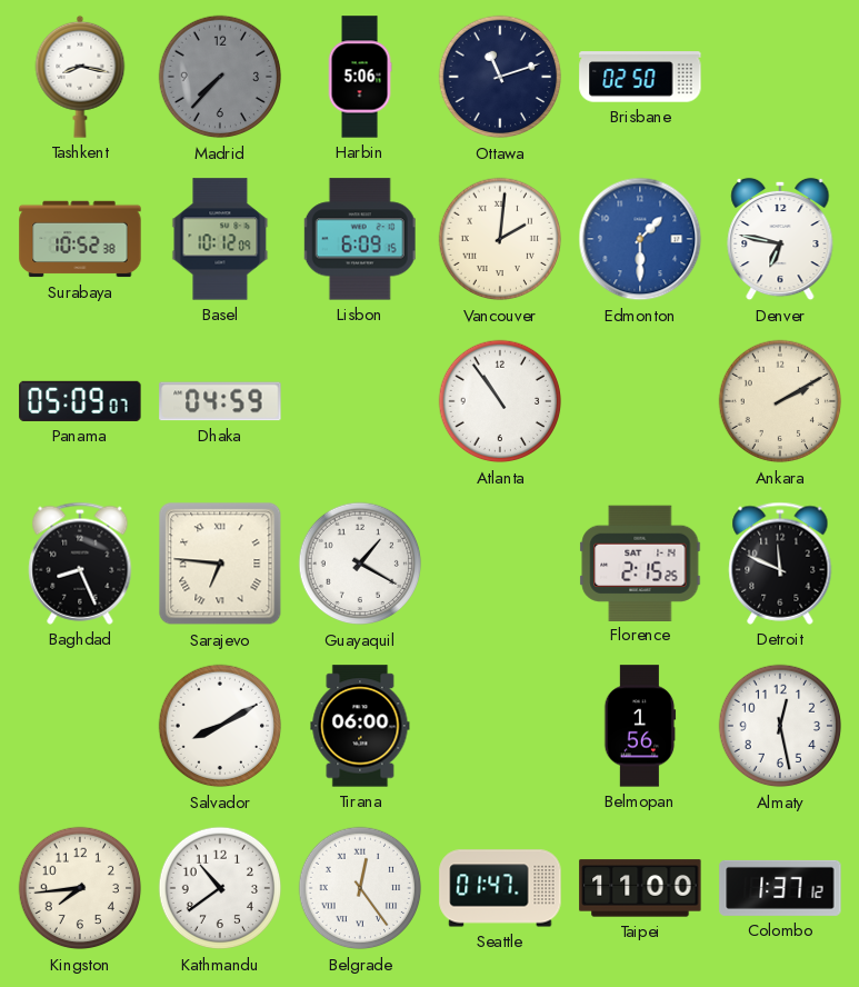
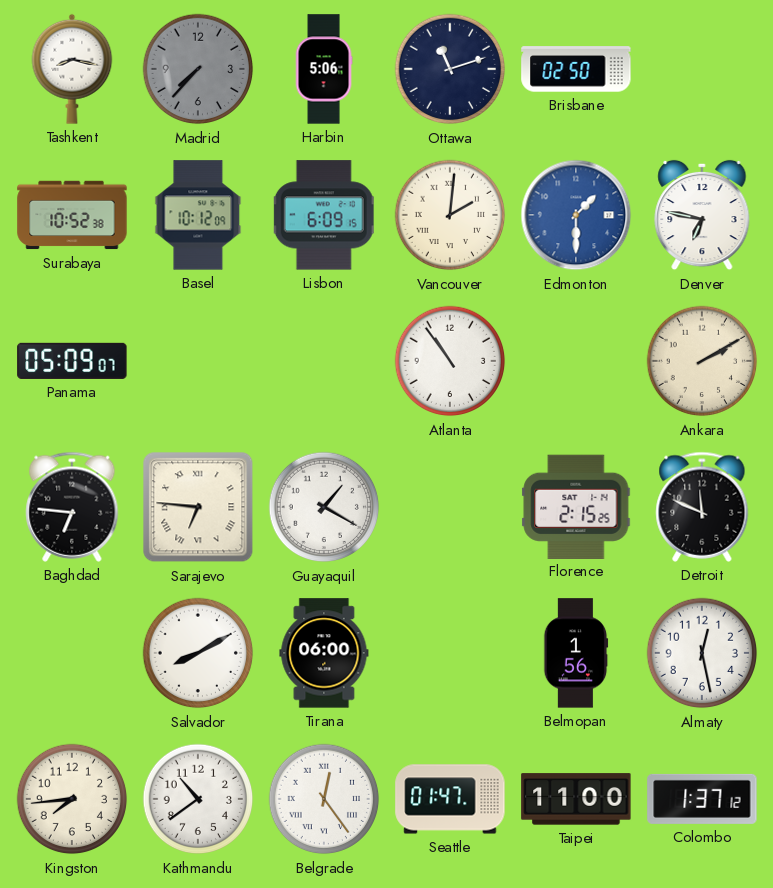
Dhaka: 04:59 -> none
Baghdad: 8:26 -> 6:46
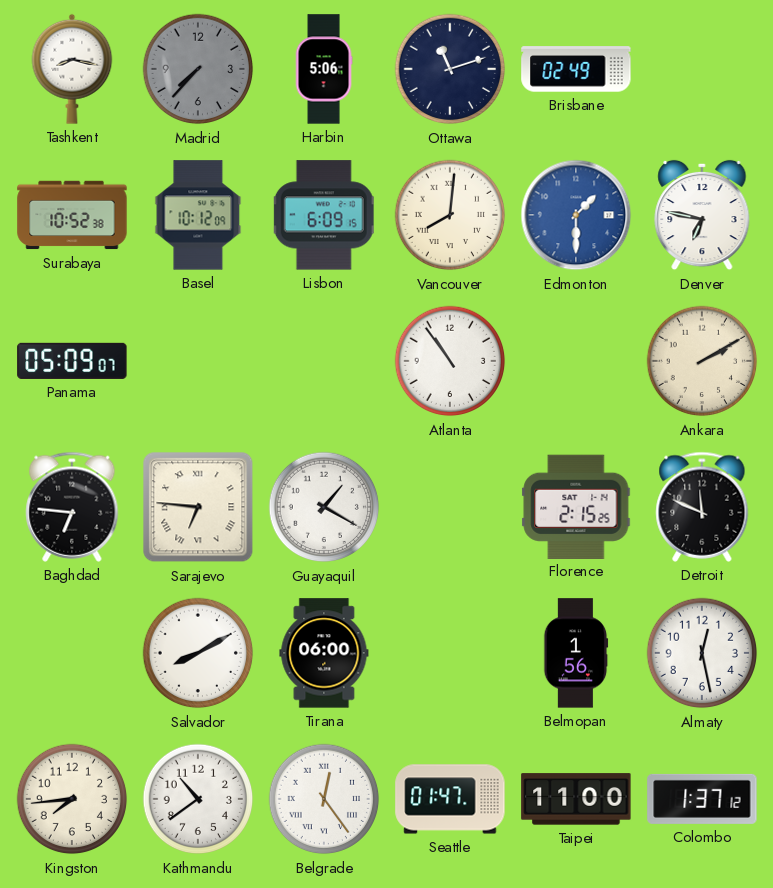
Brisbane: 02:50 -> 02:49
Vancouver: 2:01 -> 8:01
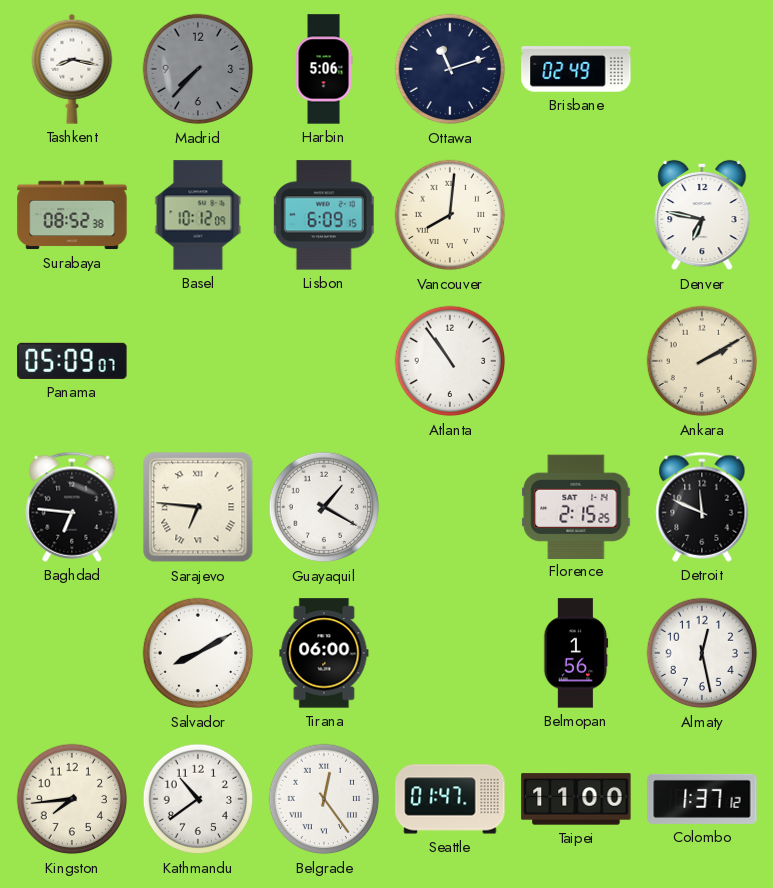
Surabaya: 10:52 -> 08:52
Edmonton: 1:30 -> none
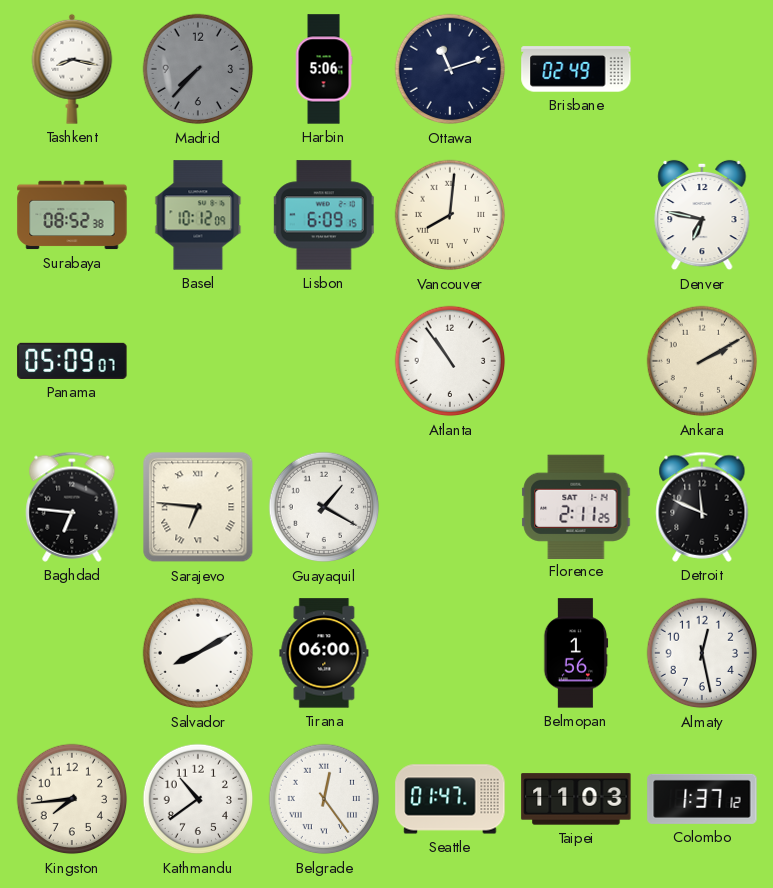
Florence: 2:15 -> 2:11
Taipei: 11:00 -> 11:03
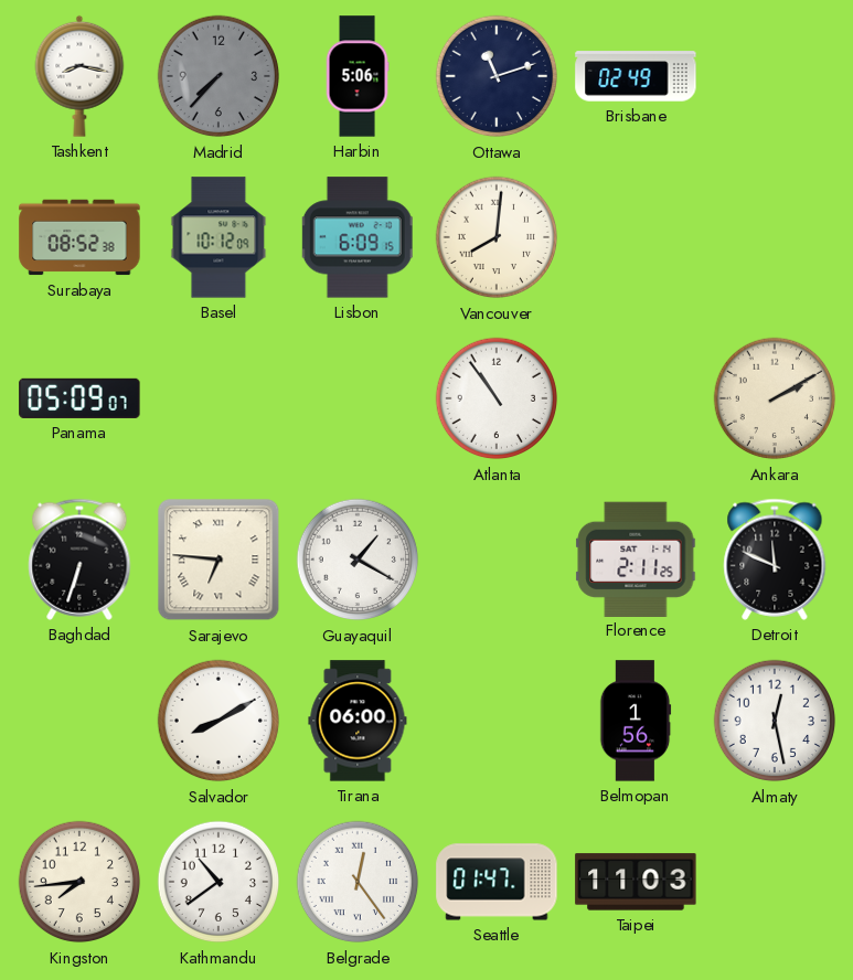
Denver: 6:47 -> none
Baghdad: 6:46 -> 6:33
Colombo: 1:37 -> none
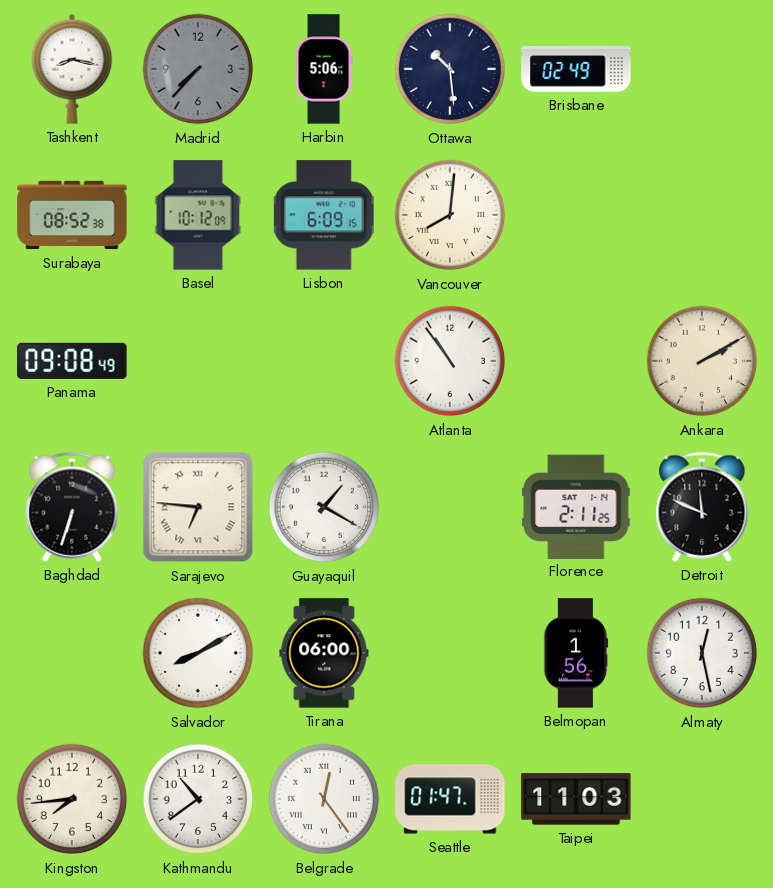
Ottawa: 11:12 -> 10:29
Panama: 05:09 -> 09:08
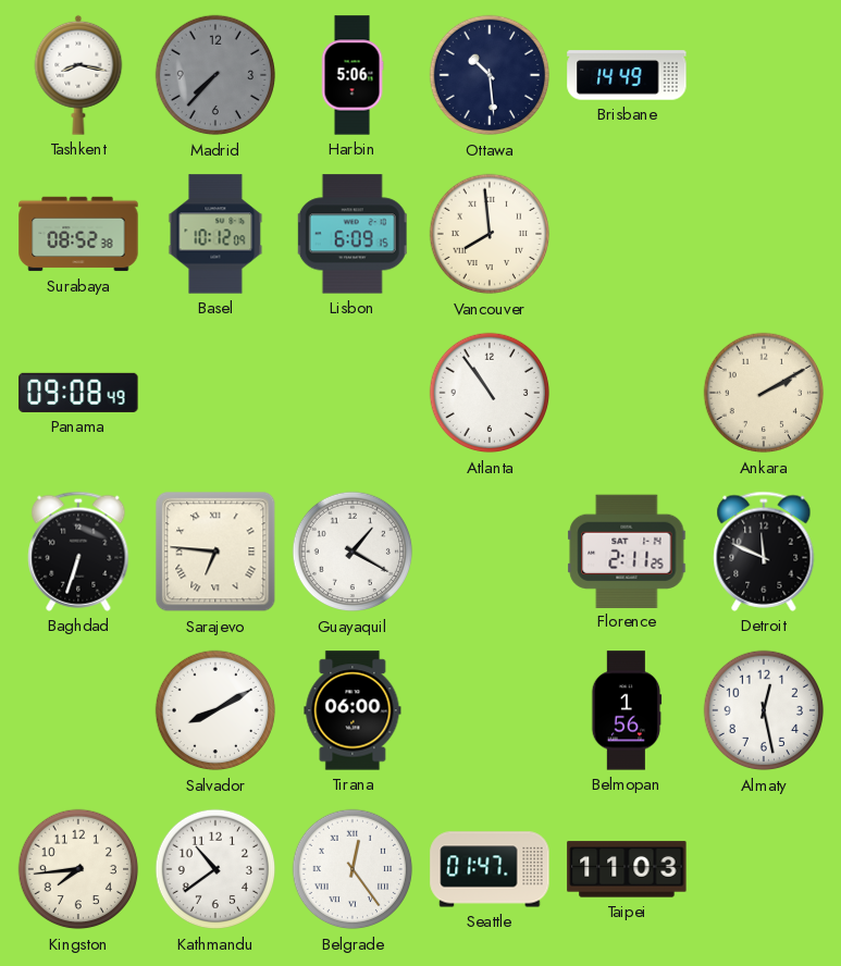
Brisbane: 02:49 -> 14:49
Vancouver: 8:01 -> 7:59
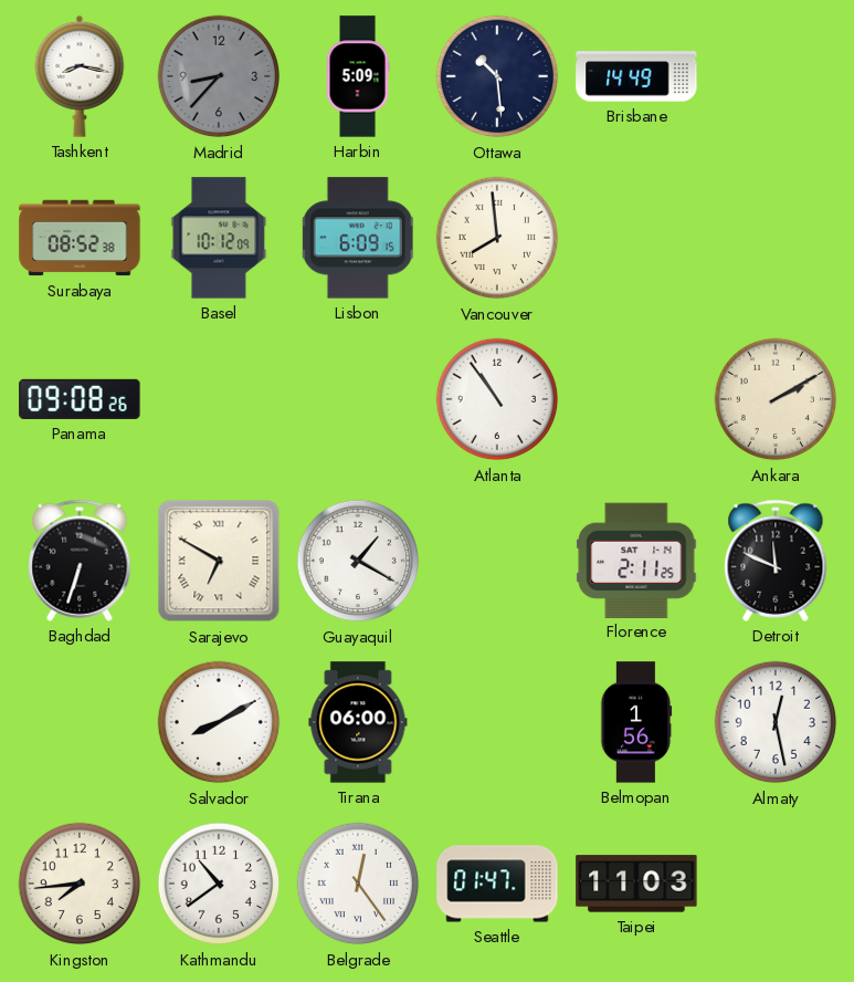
Madrid: 7:37 -> 8:37
Harbin: 5:06 -> 5:09
Panama: 09:08:49 -> 09:08:26
Sarajevo: 6:46 -> 6:50
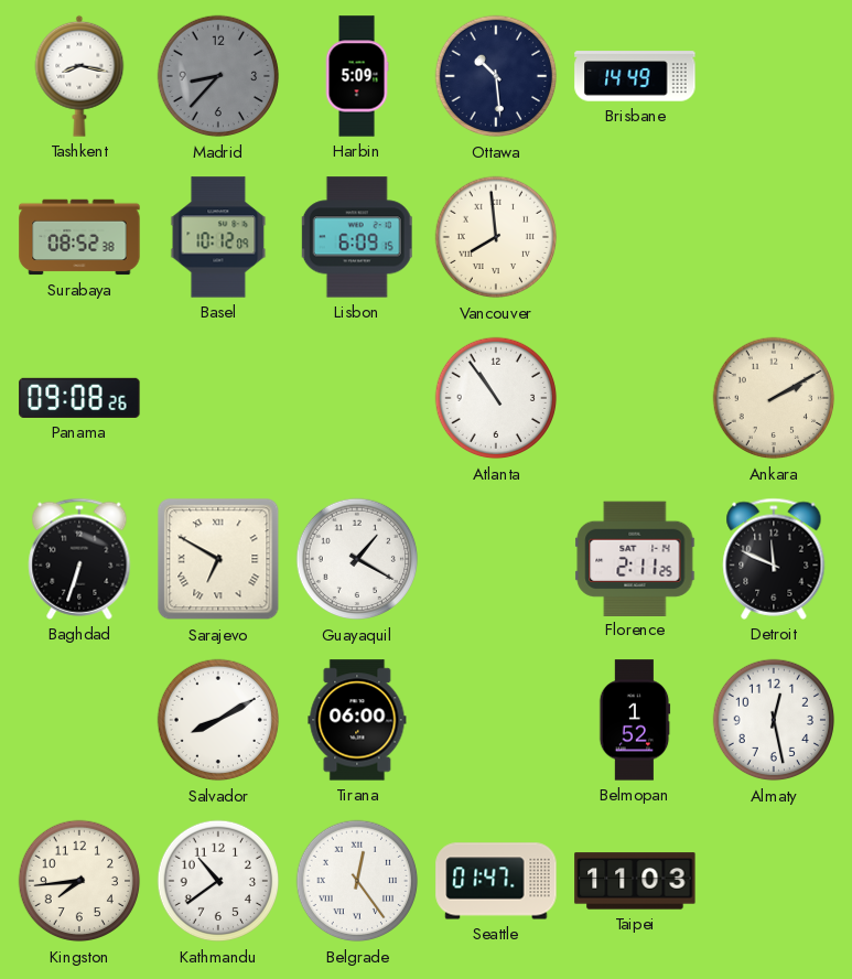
Belmopan: 1:56 -> 1:52
